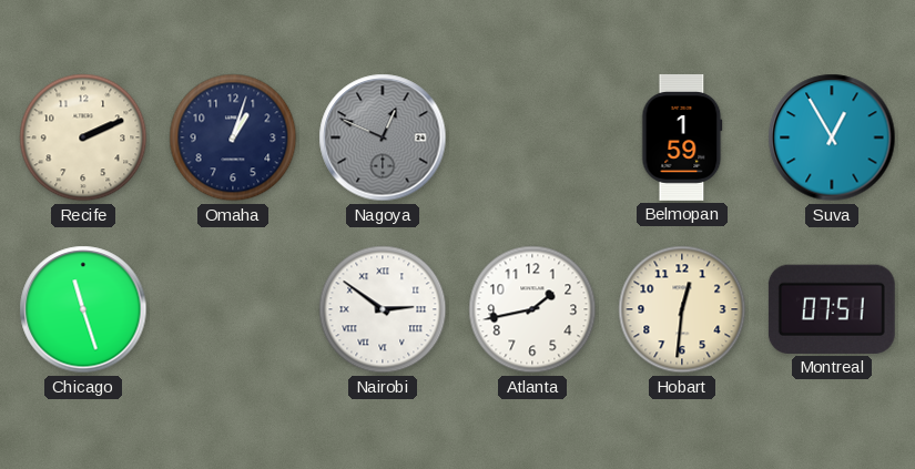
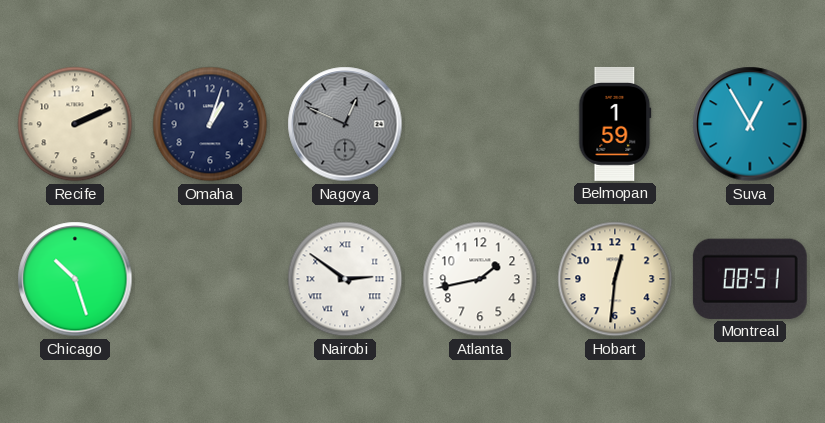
Chicago: 11:27 -> 10:27
Montreal: 07:51 -> 08:51
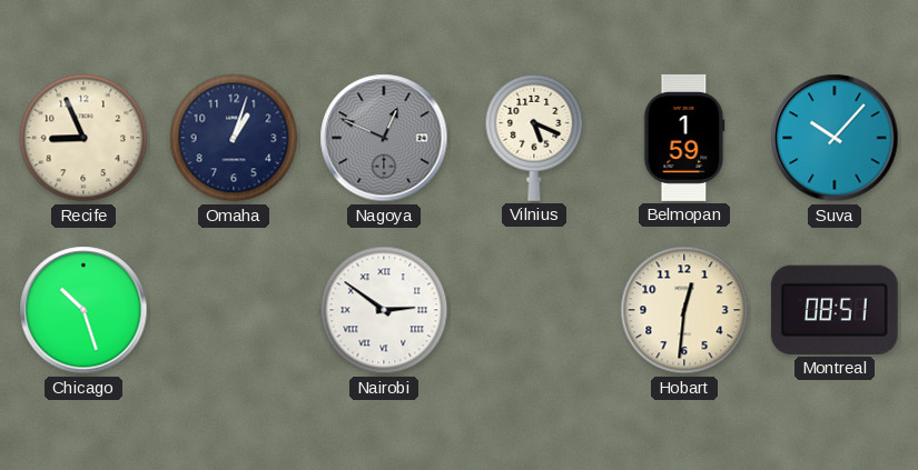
Recife: 2:11 -> 8:56
Vilnius: none -> 5:19
Suva: 12:55 -> 10:07
Atlanta: 1:43 -> none
